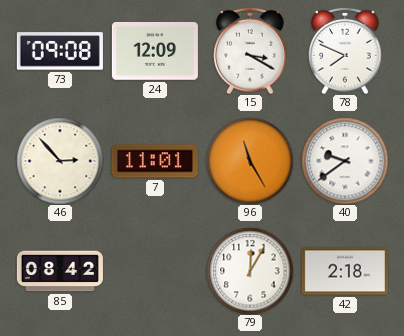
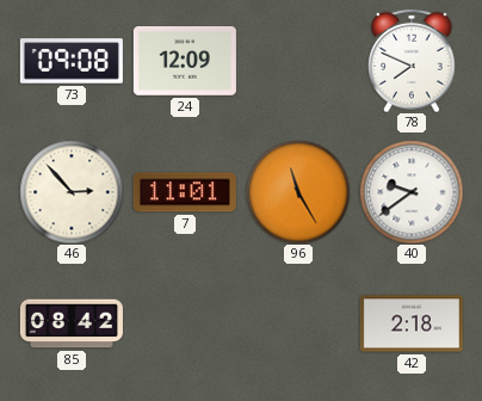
15: 3:20 -> none
79: 12:05 -> none
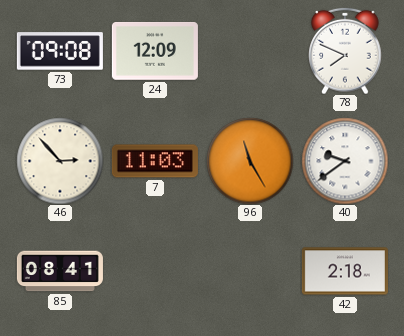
7: 11:01 -> 11:03
85: 08:42 -> 08:41
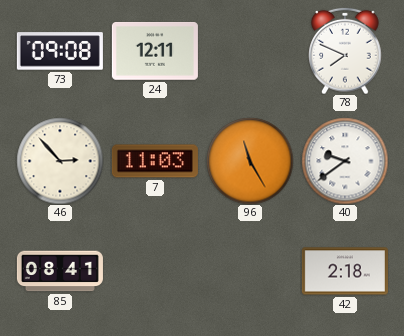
24: 12:09 -> 12:11
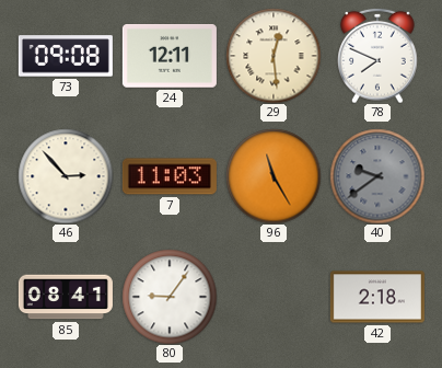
29: none -> 12:29
40 dial: white -> grey
80: none -> 9:06
